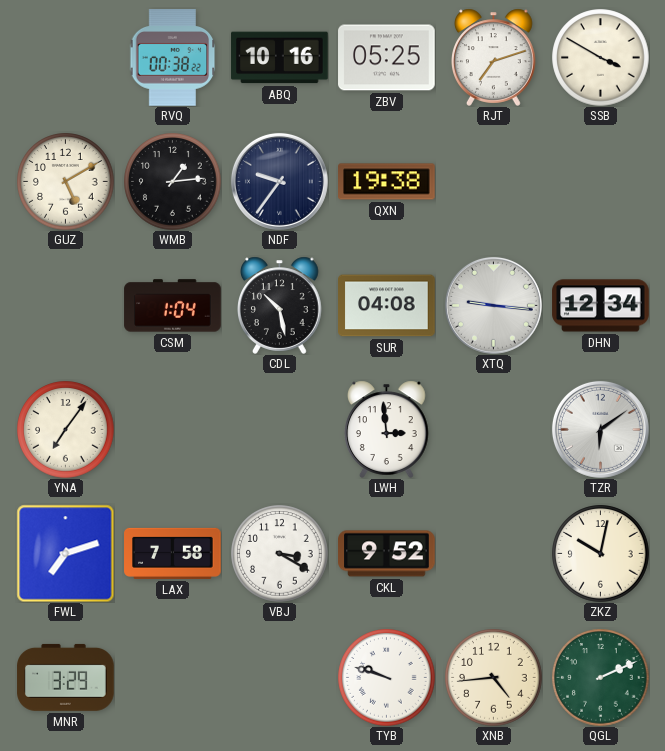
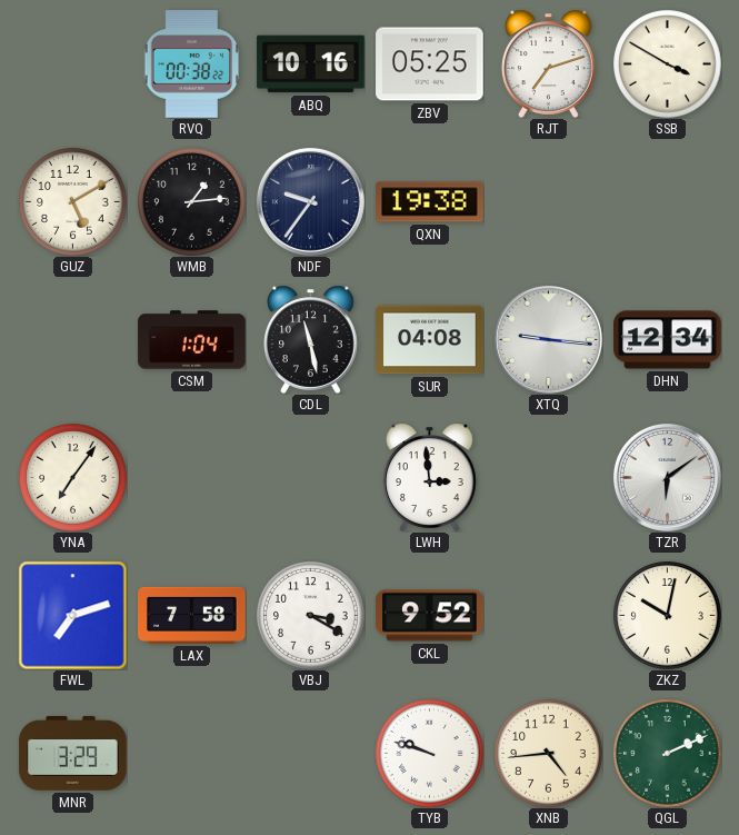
CDL: 10:28 -> 11:28
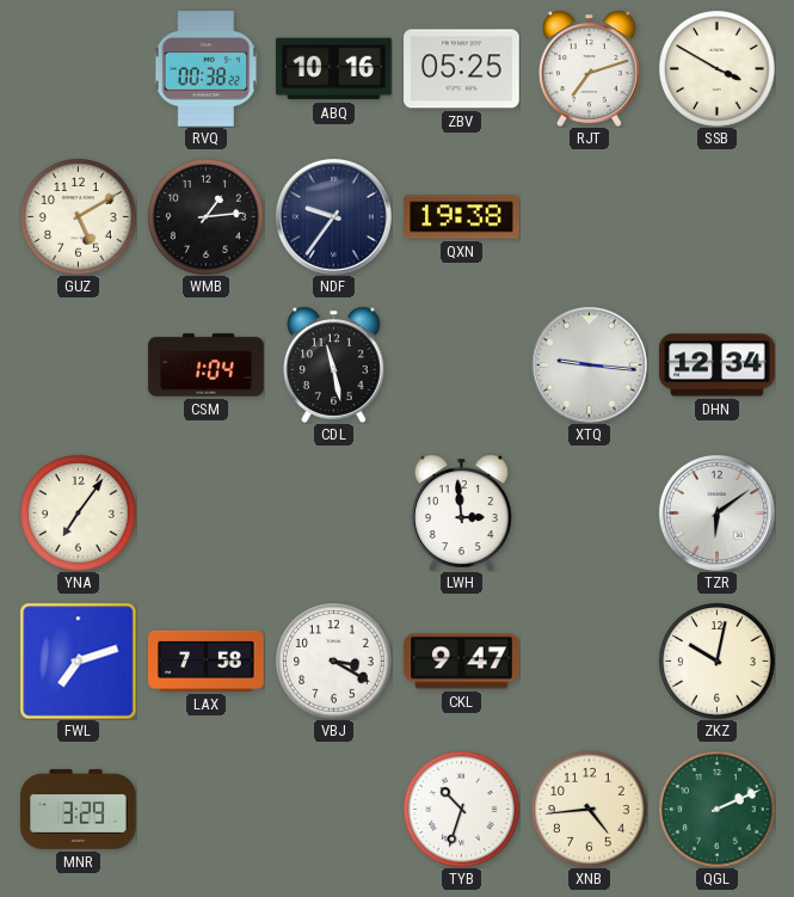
SUR: 04:08 -> none
CKL: 9:52 -> 9:47
TYB: 9:48 -> 10:33
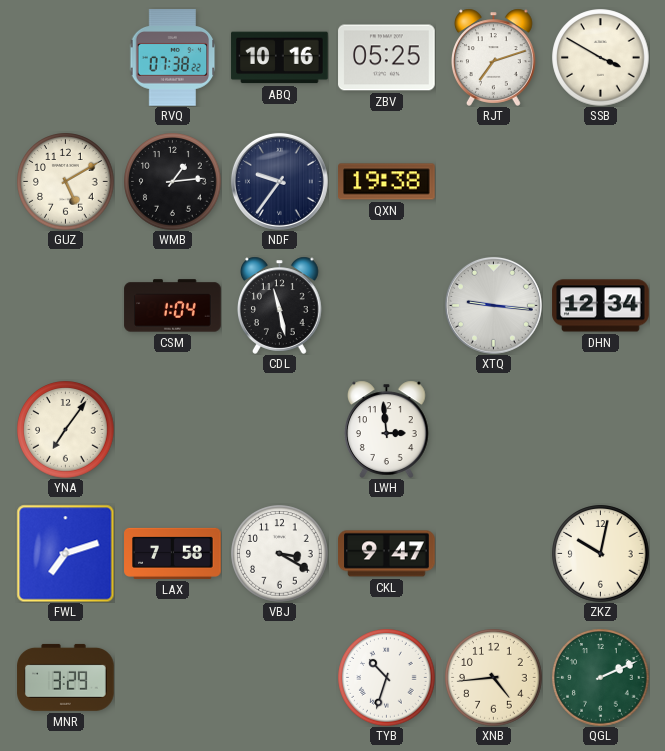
RVQ: 00:38 -> 07:38
TZR: 6:09 -> none
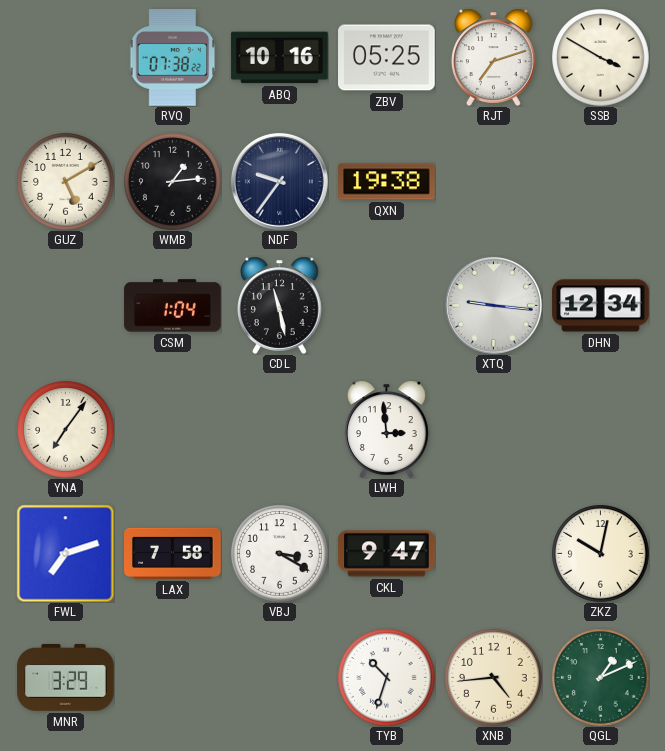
QGL: 2:11 -> 1:11
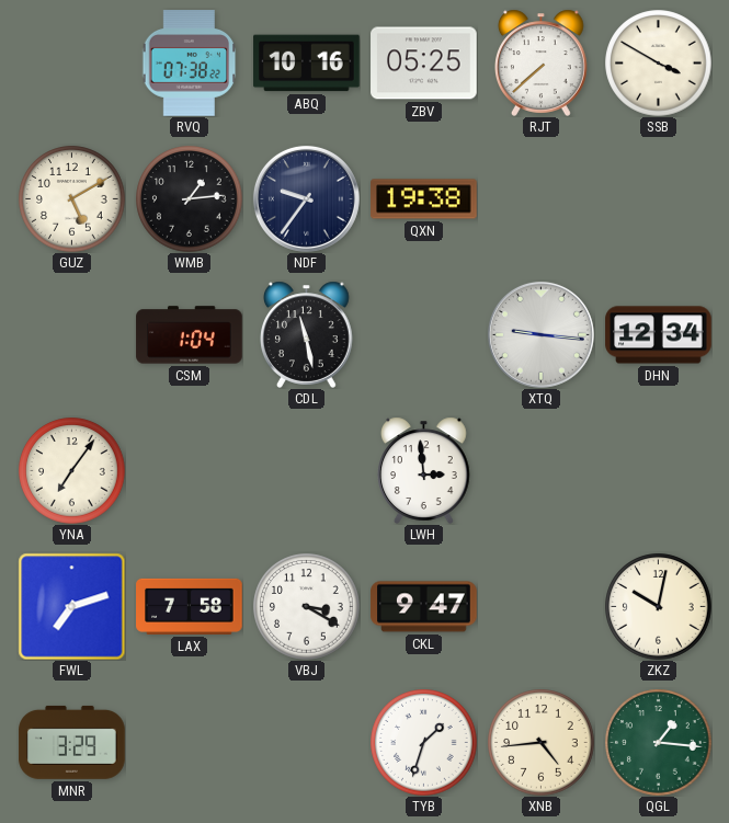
RJT: 7:12 -> 7:38
TYB: 10:33 -> 1:33
QGL: 1:11 -> 1:16
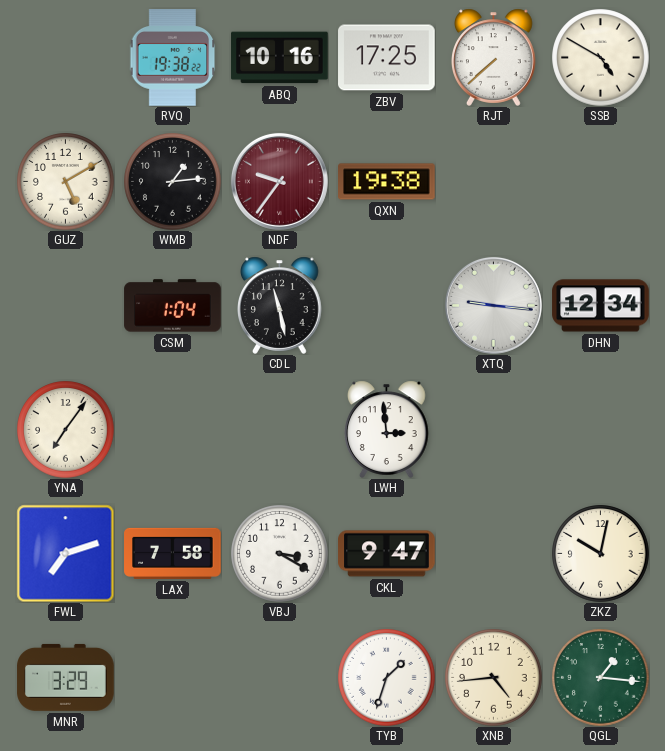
RVQ: 07:38 -> 19:38
ZBV: 05:25 -> 17:25
SSB: 3:50 -> 4:50
NDF dial: navy -> burgundy
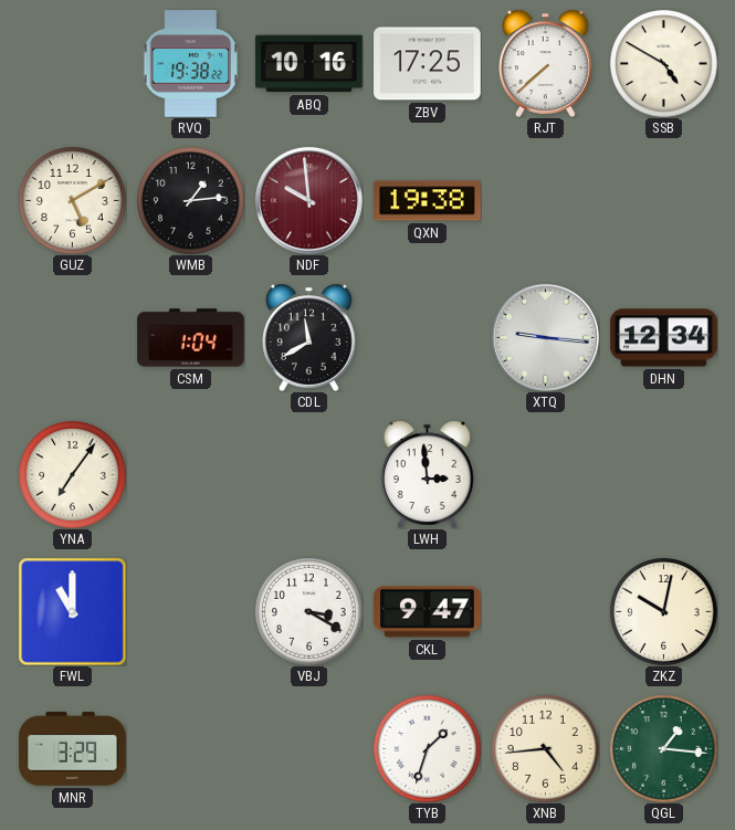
NDF: 9:36 -> 9:59
CDL: 11:28 -> 11:40
FWL: 7:12 -> 11:00
LAX: 7:58 -> none
